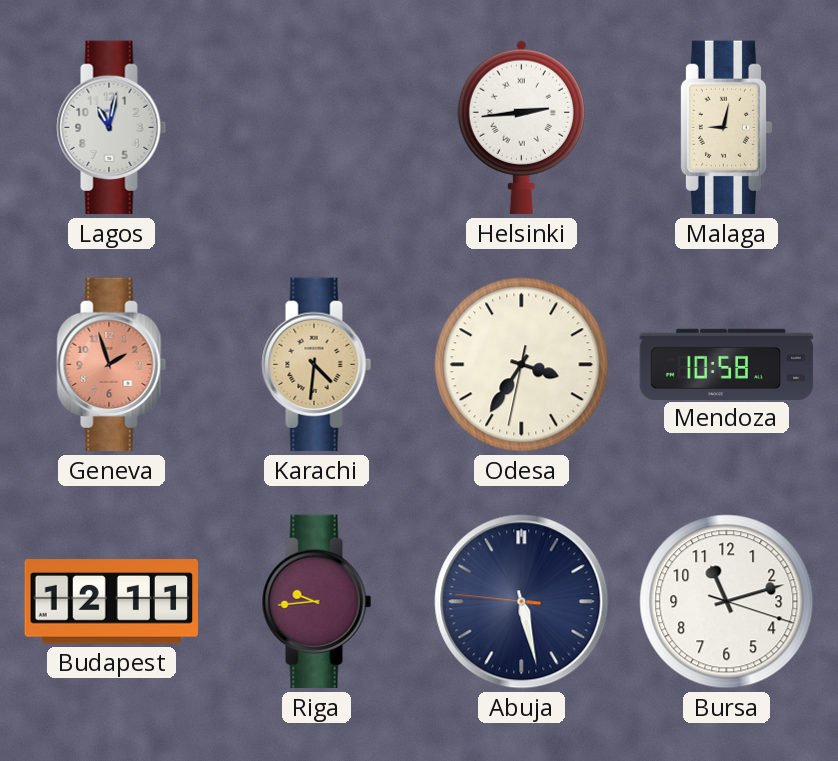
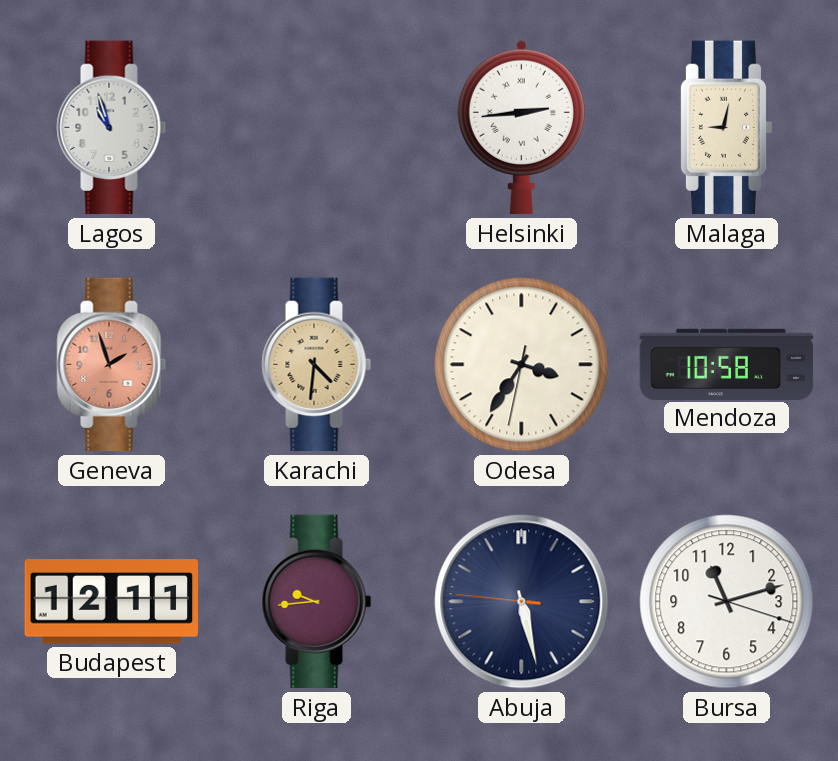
Lagos: 11:02 -> 10:57
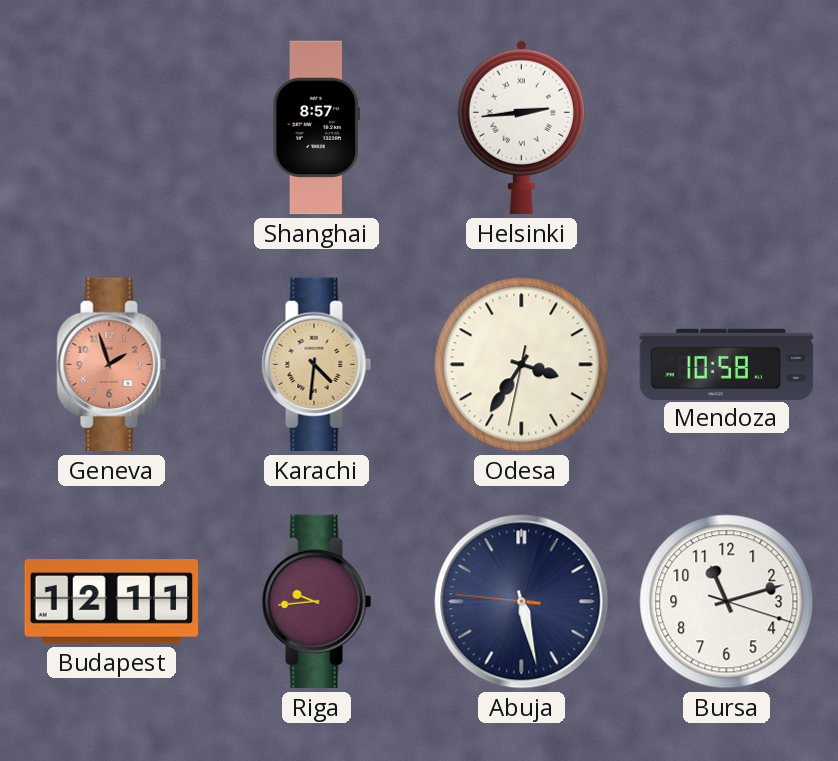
Lagos: 10:57 -> none
Shanghai: none -> 8:57
Malaga: 9:02 -> none
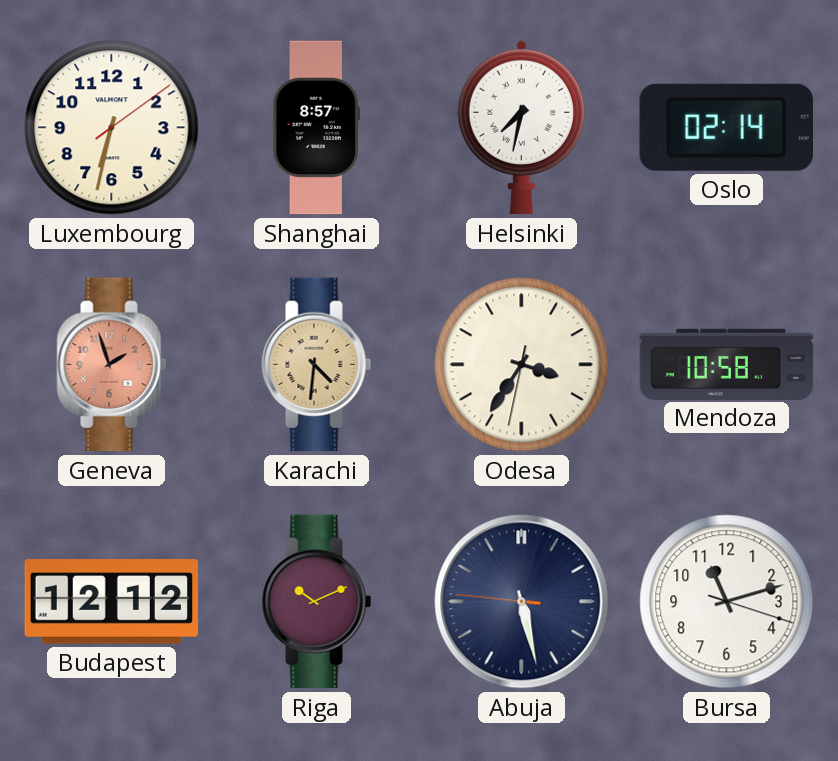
Luxembourg: none -> 6:32
Helsinki: 2:44 -> 7:32
Oslo: none -> 02:14
Budapest: 12:11 -> 12:12
Riga: 9:44 -> 10:11
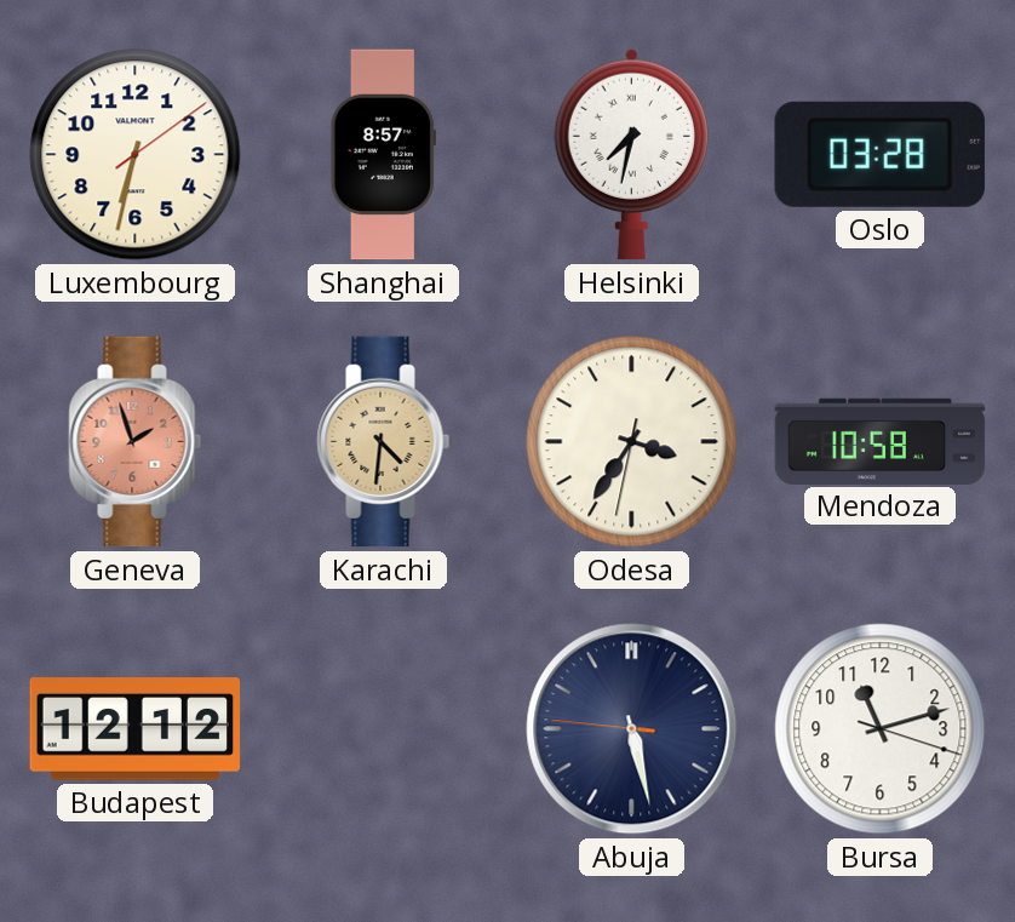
Oslo: 02:14 -> 03:28
Riga: 10:11 -> none
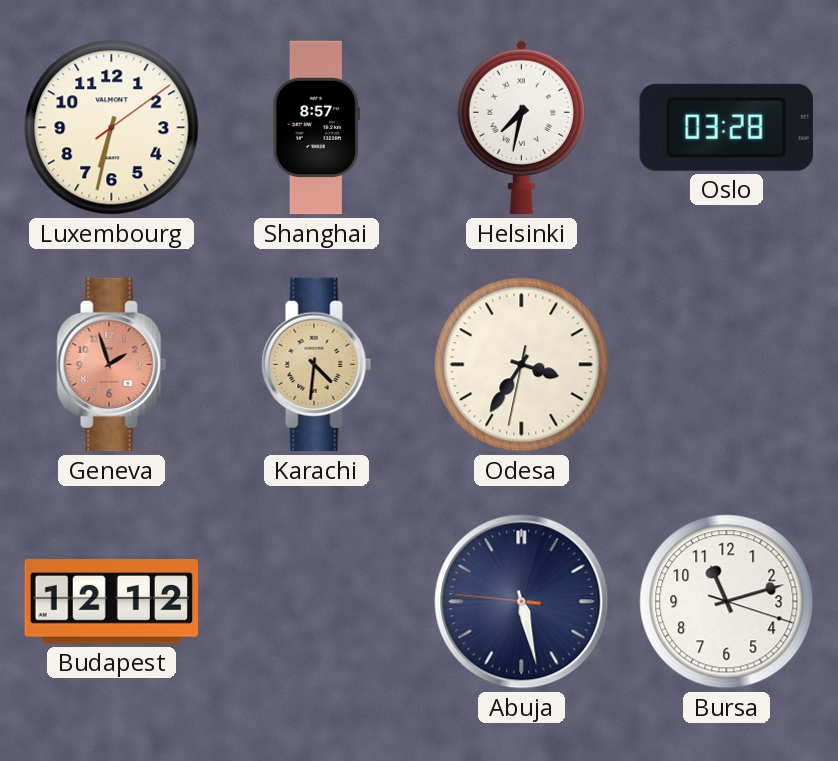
Mendoza: 10:58 -> none
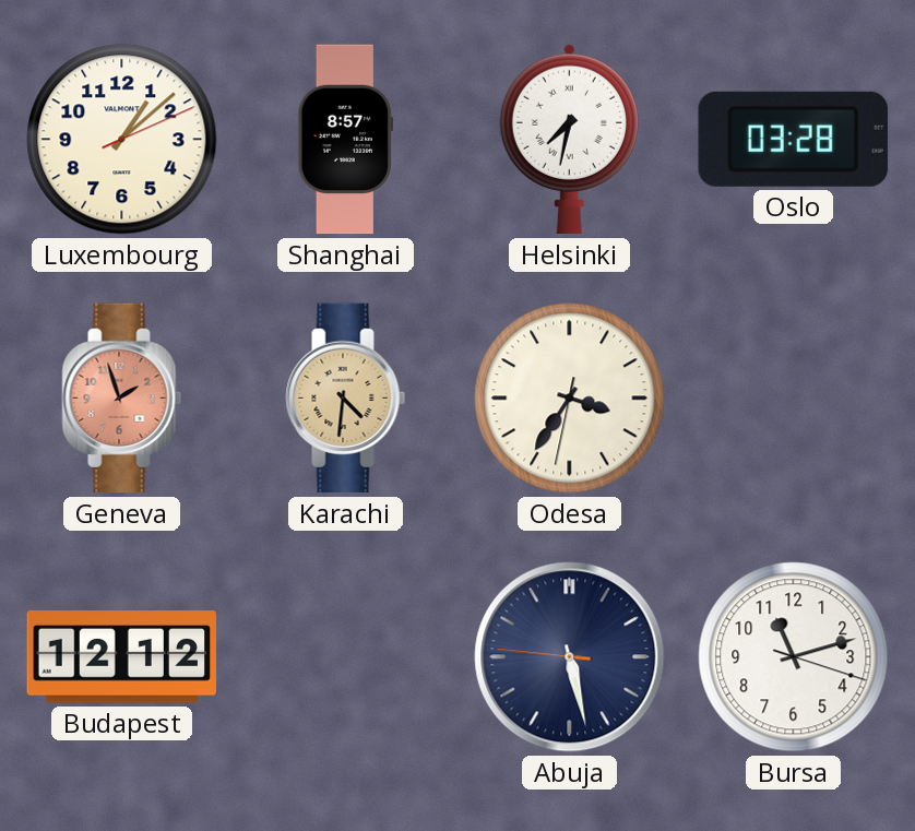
Luxembourg: 6:32 -> 1:08
